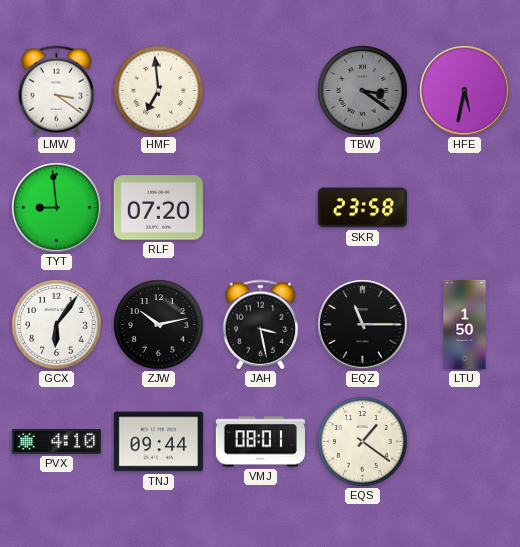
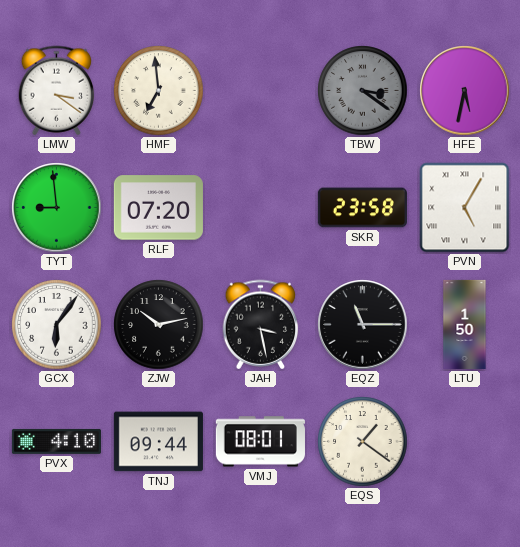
PVN: none -> 5:05
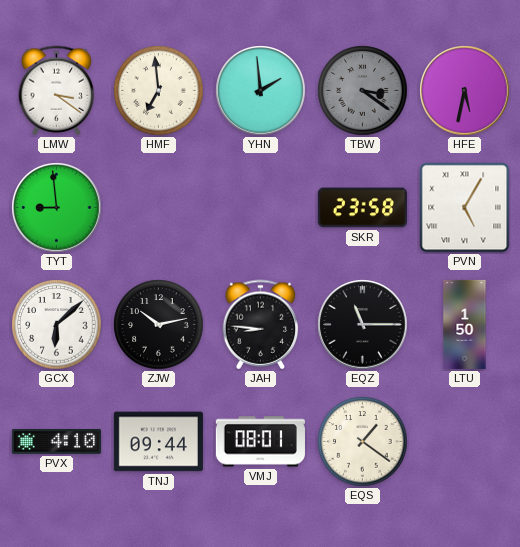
YHN: none -> 1:59
RLF: 07:20 -> none
GCX: 6:06 -> 6:08
JAH: 3:28 -> 8:46
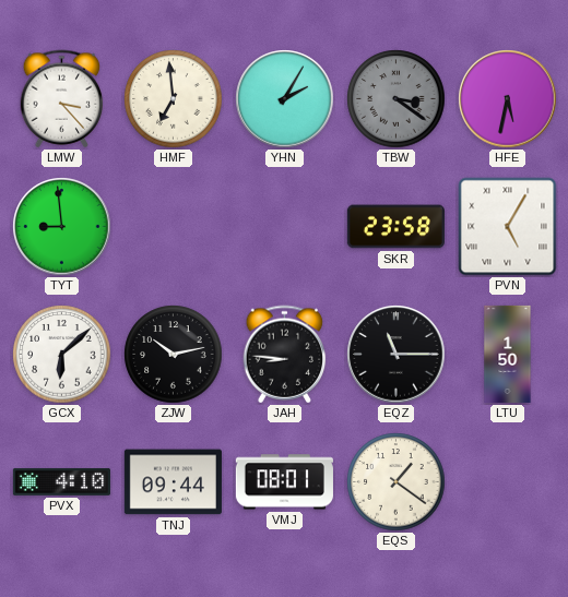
LMW: 3:21 -> 3:23
YHN: 1:59 -> 2:05
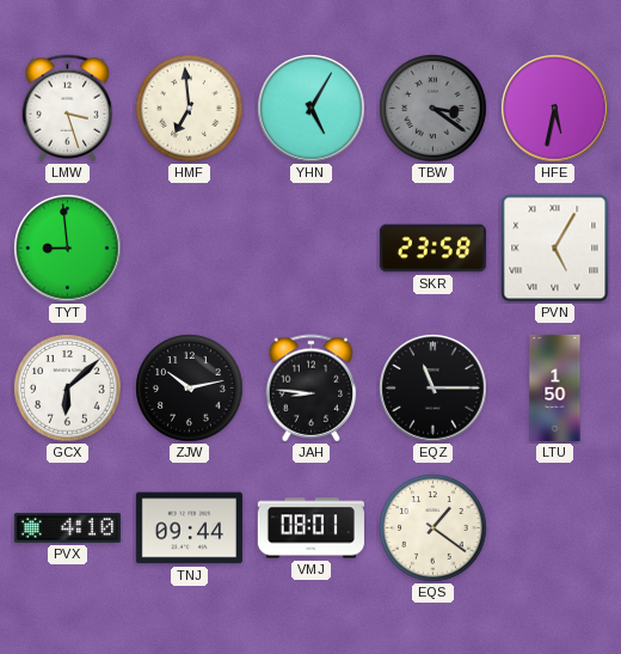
LMW: 3:23 -> 3:27
YHN: 2:05 -> 5:05
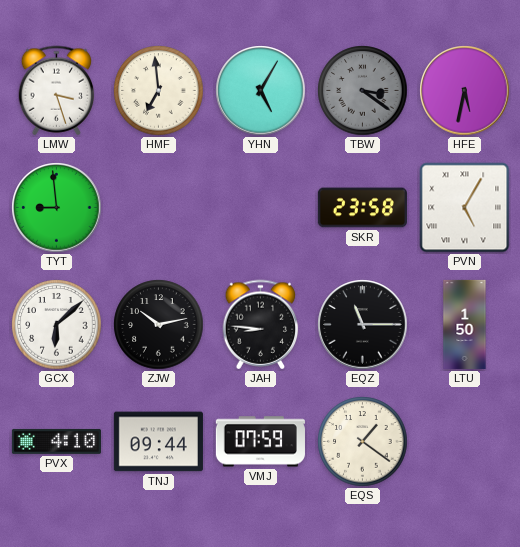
VMJ: 08:01 -> 07:59
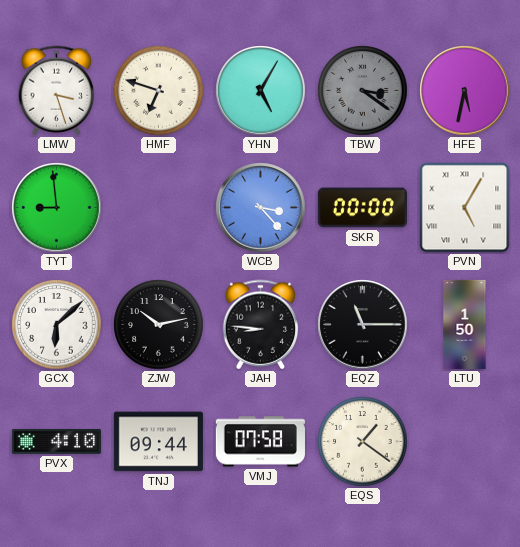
HMF: 6:59 -> 6:48
WCB: none -> 3:23
SKR: 23:58 -> 00:00
VMJ: 07:59 -> 07:58
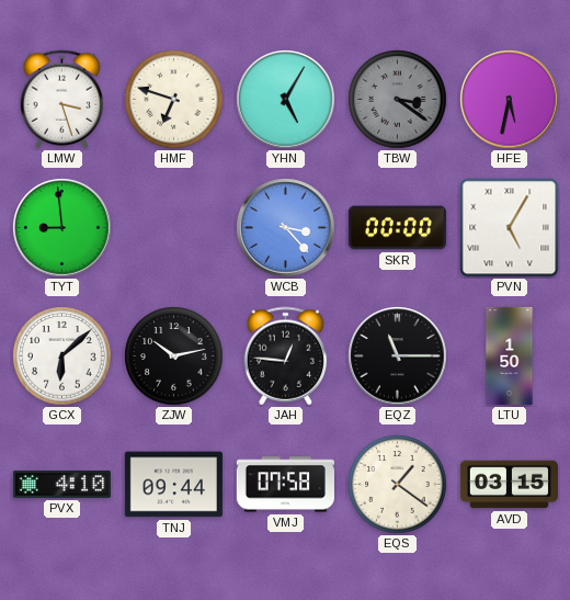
JAH: 8:46 -> 12:46
AVD: none -> 03:15
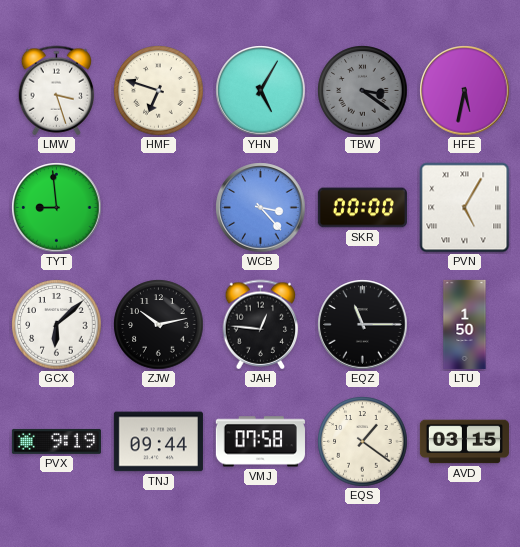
PVX: 4:10 -> 9:19
